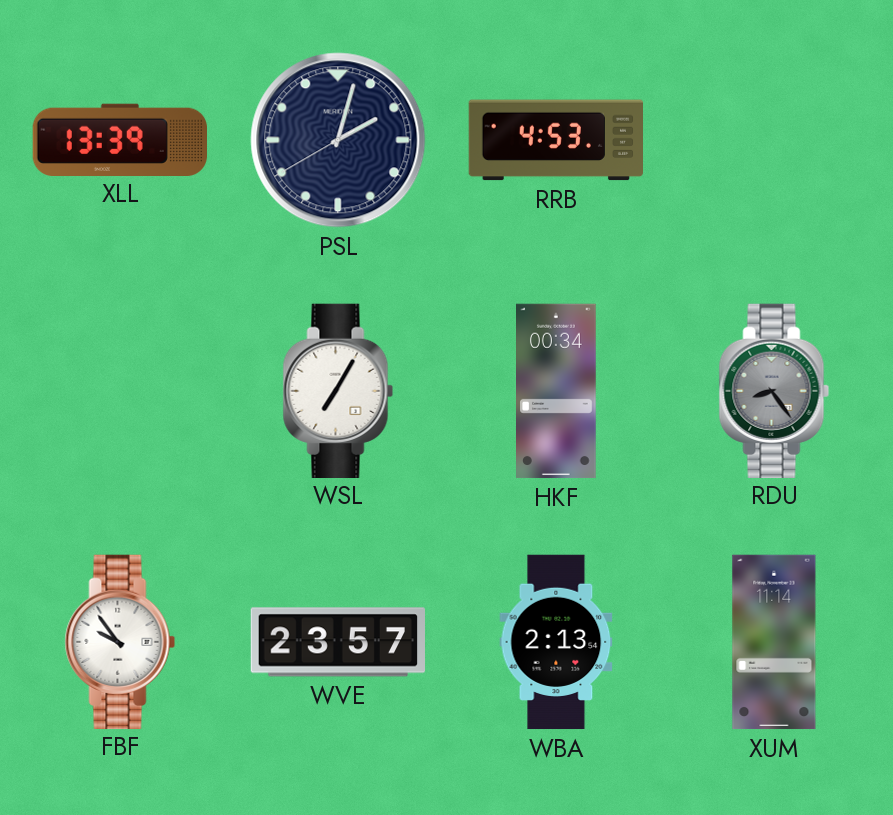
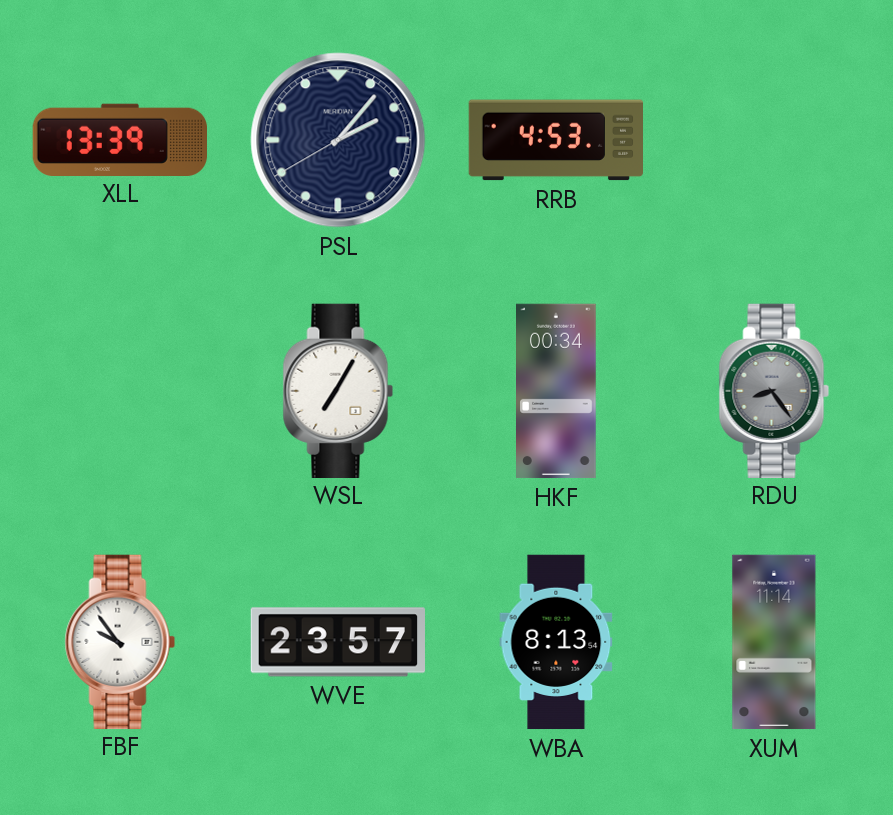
PSL: 2:02 -> 2:06
WBA: 2:13 -> 8:13
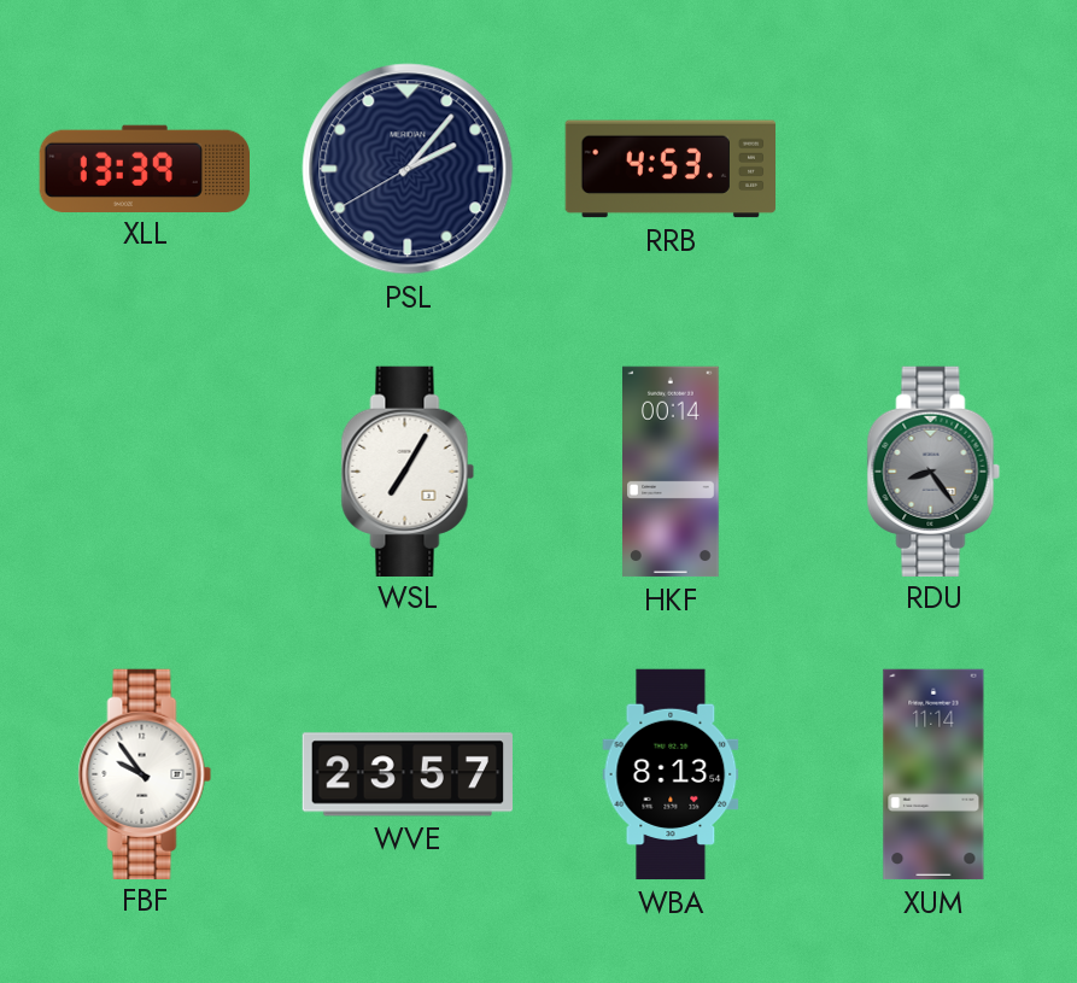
HKF: 00:34 -> 00:14
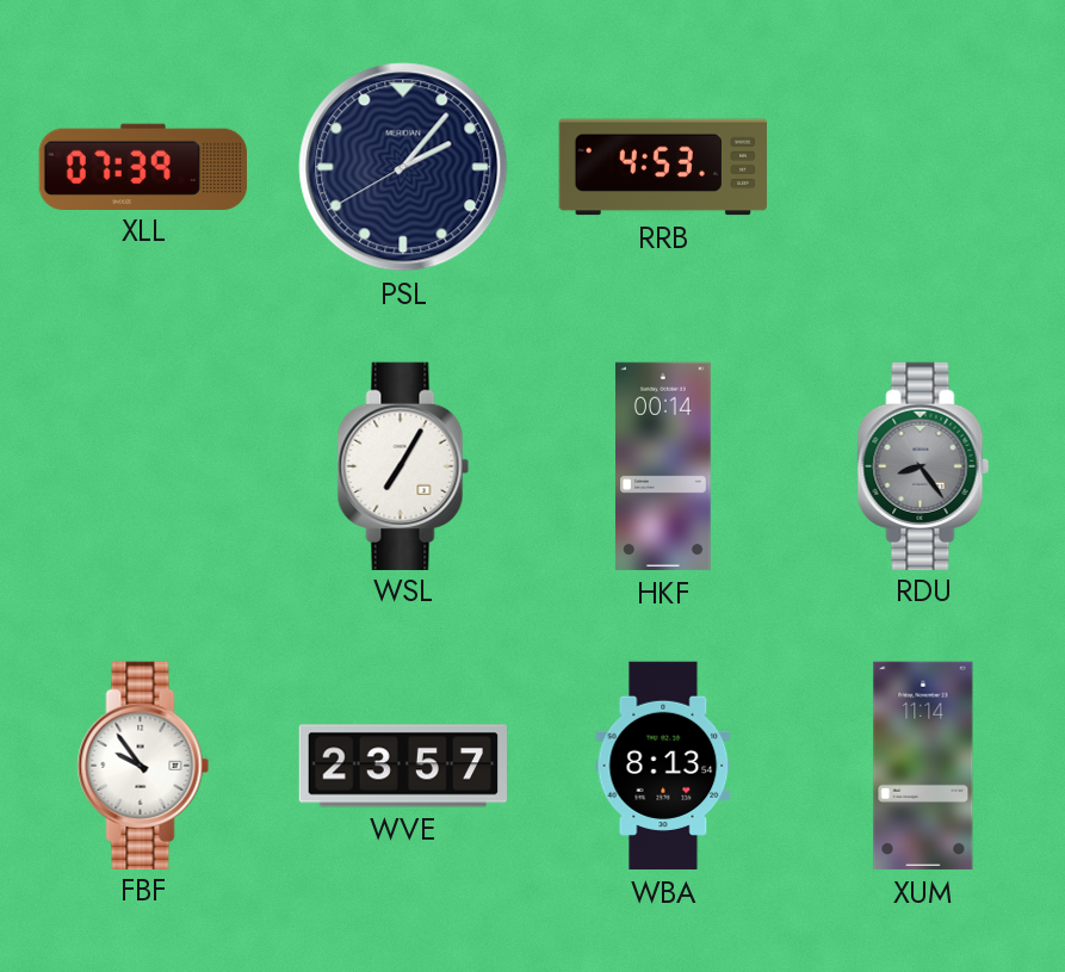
XLL: 13:39 -> 07:39
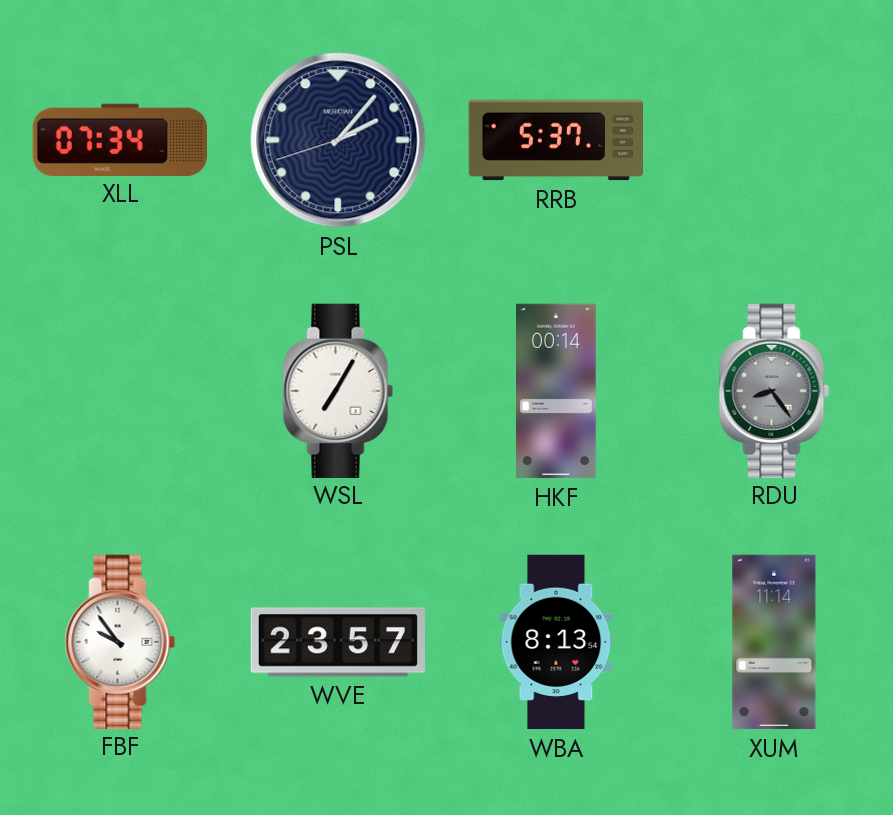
XLL: 07:39 -> 07:34
PSL: 2:06:40 -> 2:06:42
RRB: 4:53 -> 5:37
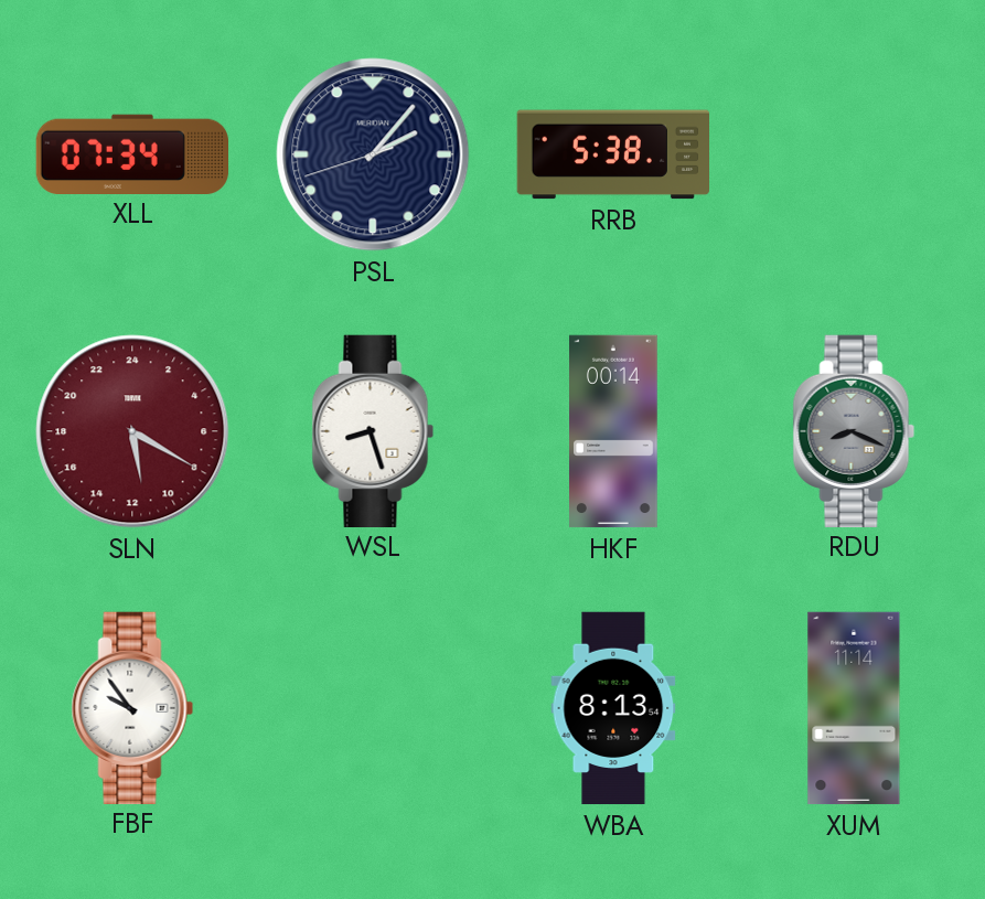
RRB: 5:37 -> 5:38
SLN: none -> 11:20
WSL: 7:05 -> 8:27
RDU: 8:24 -> 8:19
WVE: 23:57 -> none
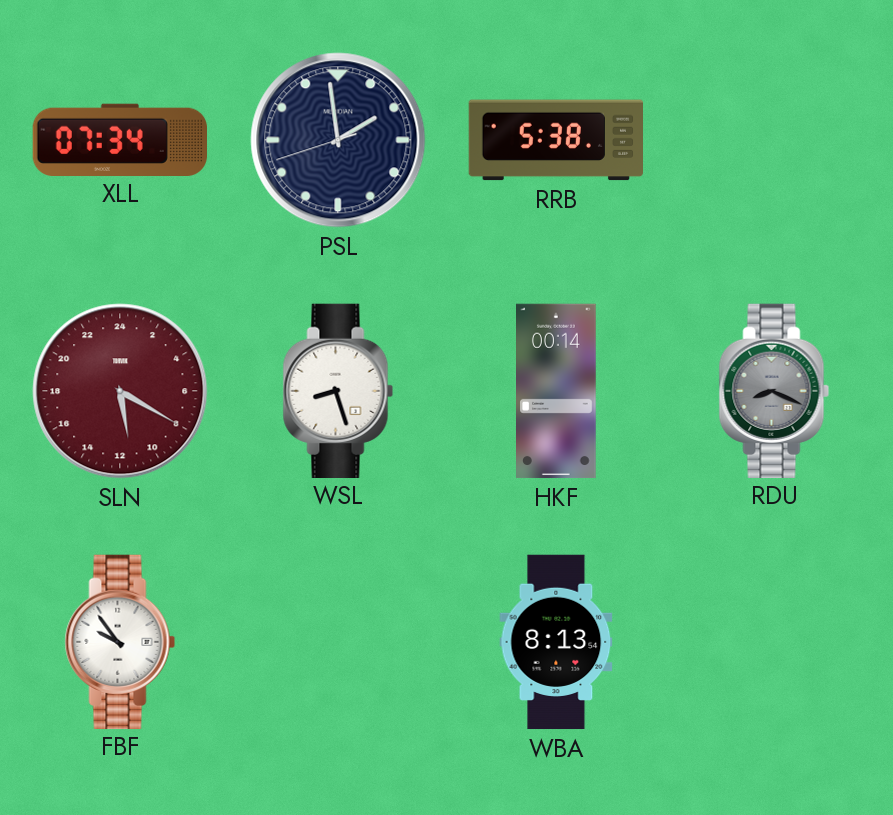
PSL: 2:06 -> 1:58
XUM: 11:14 -> none
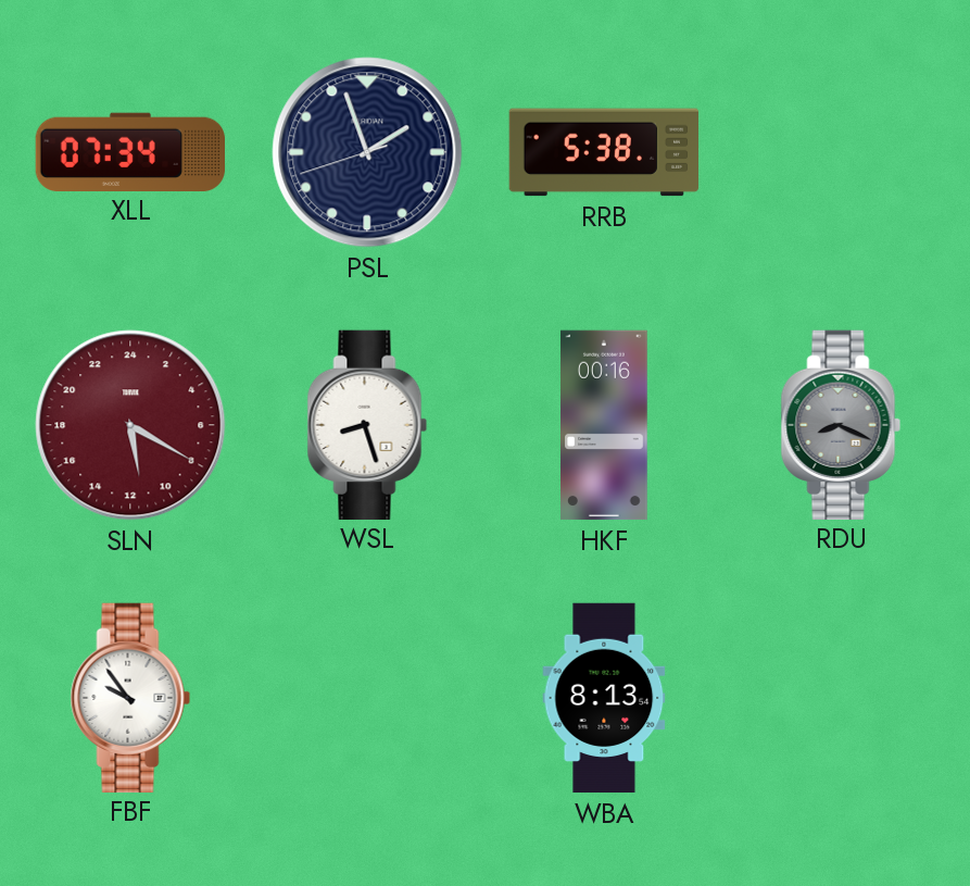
PSL: 1:58 -> 1:56
HKF: 00:14 -> 00:16
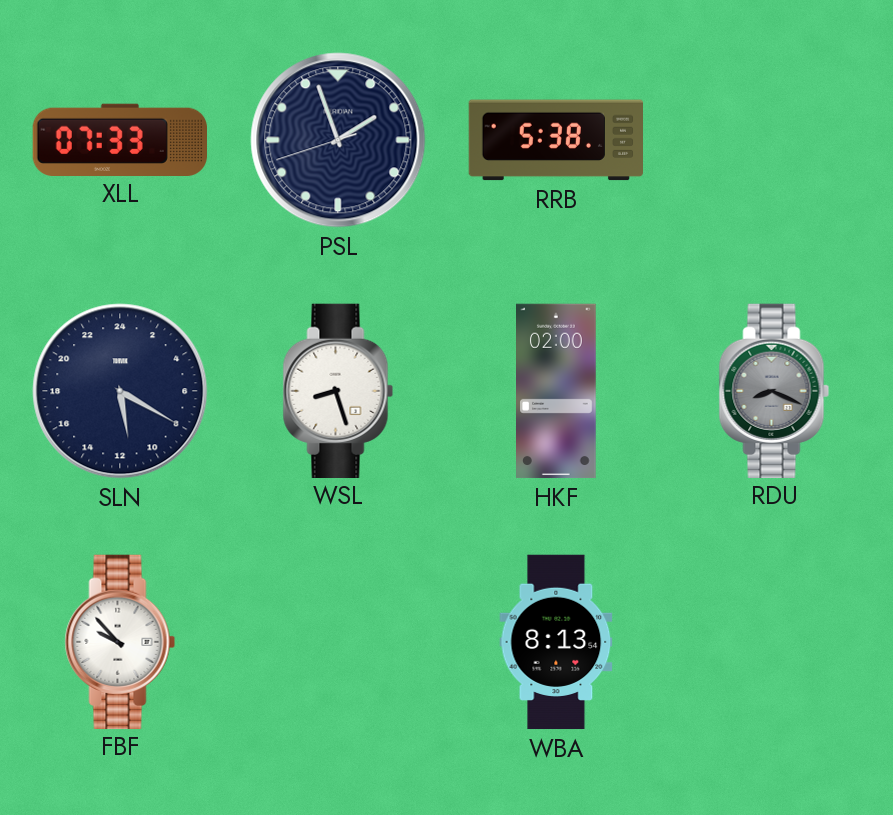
XLL: 07:34 -> 07:33
SLN dial: burgundy -> navy
HKF: 00:16 -> 02:00
FBF: 9:54 -> 9:53
